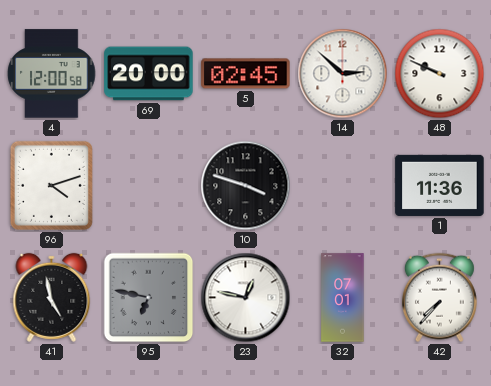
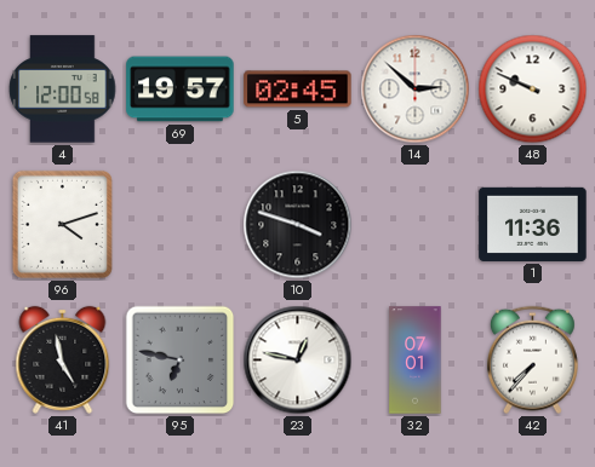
69: 20:00 -> 19:57
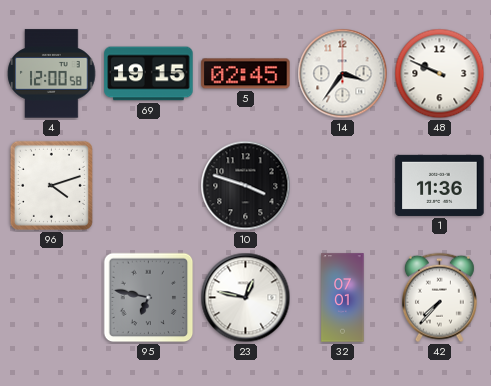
69: 19:57 -> 19:15
14: 2:52 -> 3:36
41: 4:58 -> none
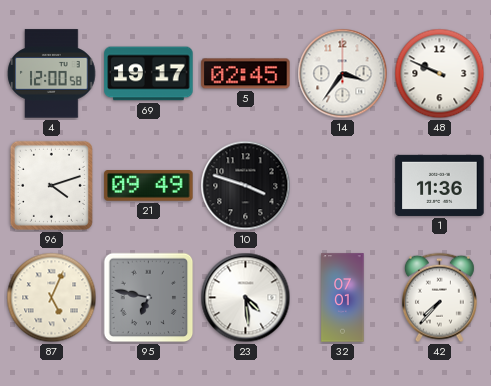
69: 19:15 -> 19:17
21: none -> 09:49
87: none -> 5:04
23: 12:47 -> 4:29
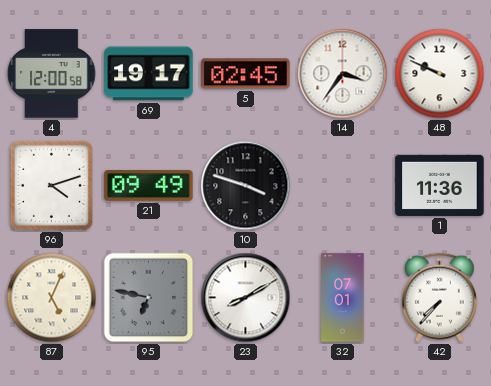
23: 4:29 -> 8:10
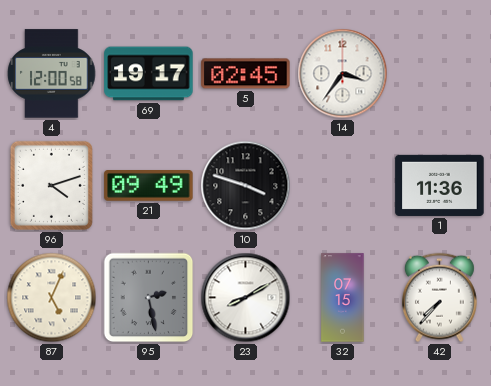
48: 9:49 -> none
95: 6:47 -> 2:28
32: 07:01 -> 07:15
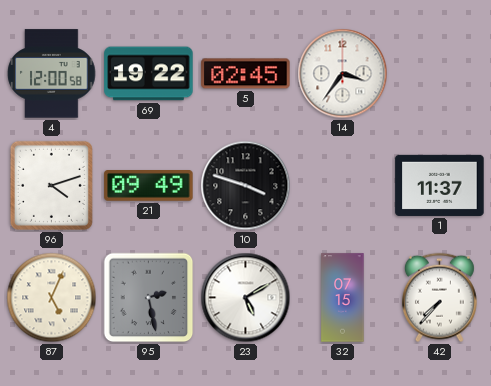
69: 19:17 -> 19:22
1: 11:36 -> 11:37
23: 8:10 -> 5:10
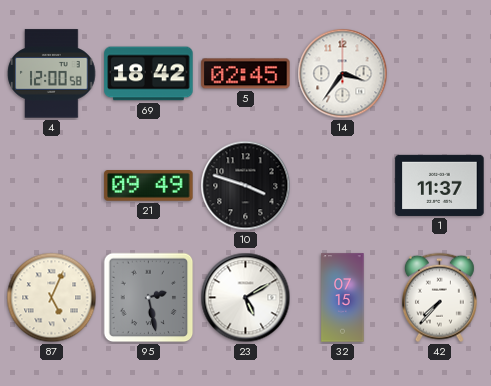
69: 19:22 -> 18:42
96: 4:12 -> none
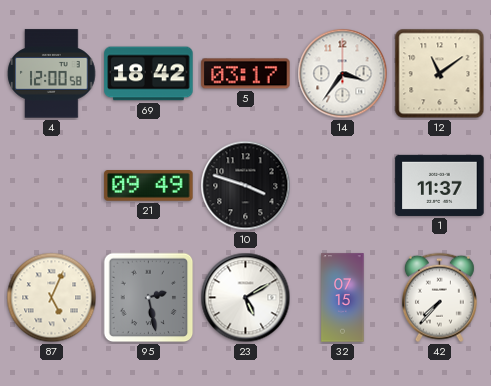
5: 02:45 -> 03:17
12: none -> 11:09
